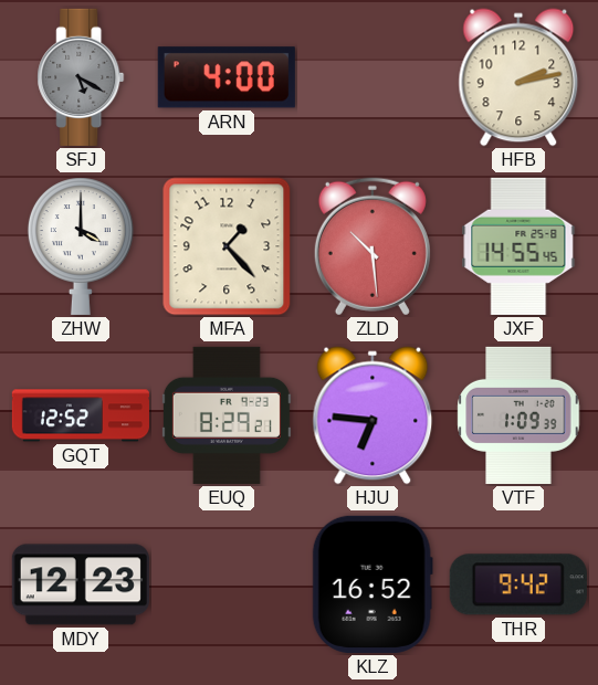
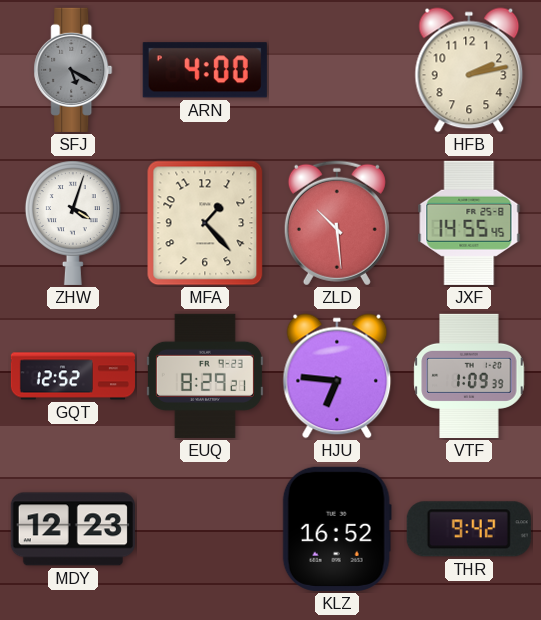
ZHW: 4:00 -> 4:03
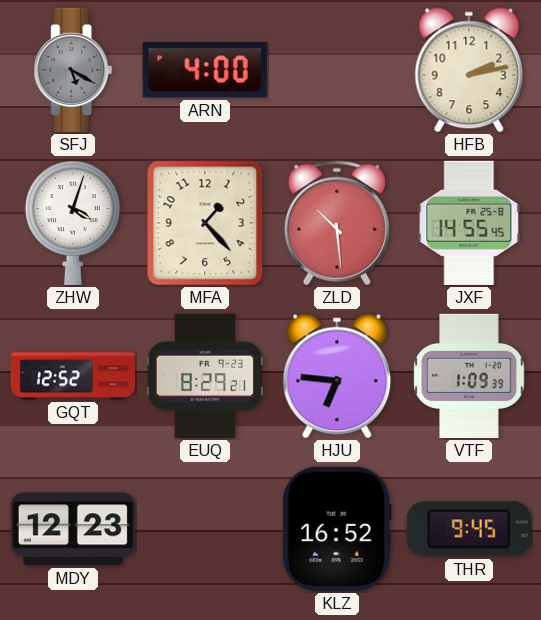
THR: 9:42 -> 9:45
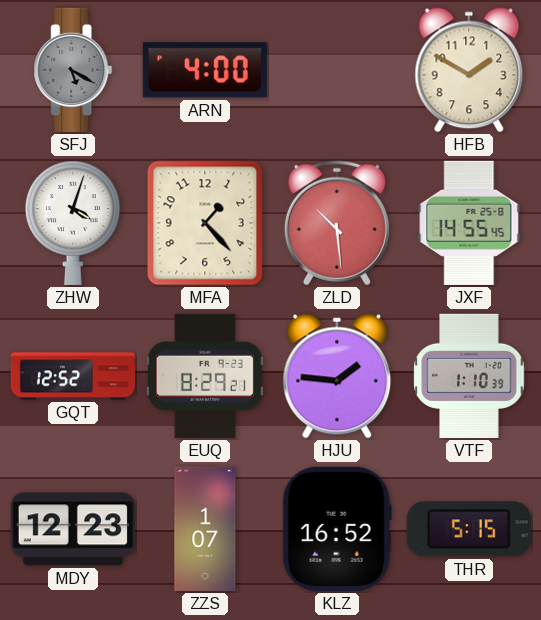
HFB: 2:13 -> 1:50
HJU: 6:46 -> 1:46
VTF: 1:09 -> 1:10
ZZS: none -> 1:07
THR: 9:45 -> 5:15
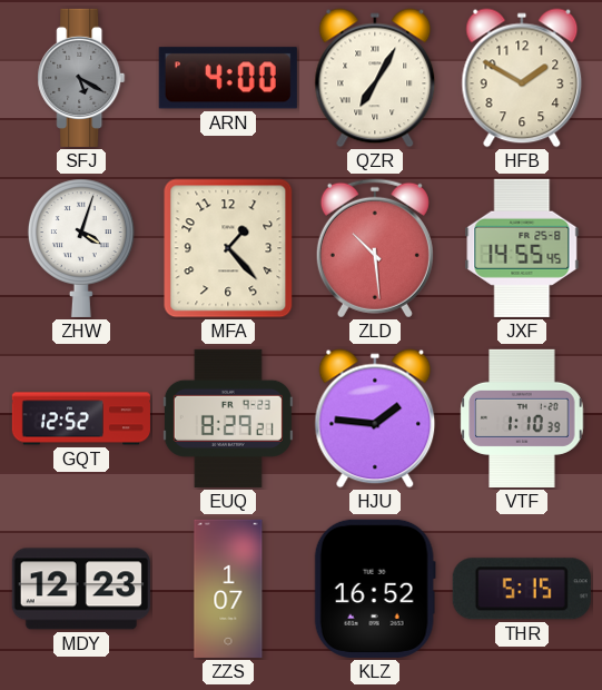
QZR: none -> 7:05
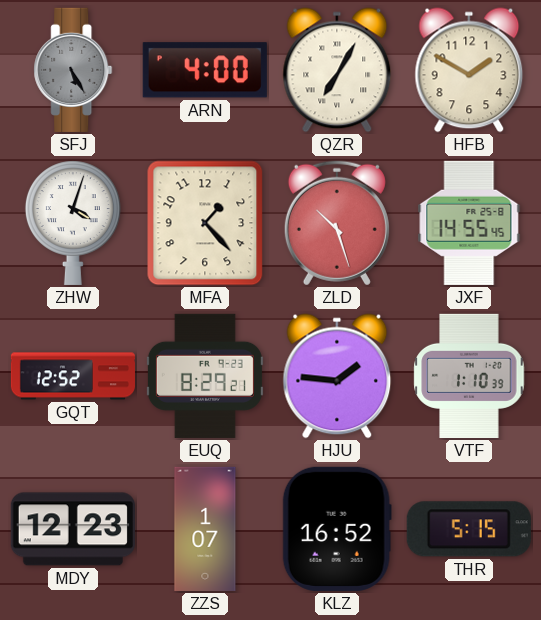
SFJ: 5:20 -> 5:25
ZLD: 10:29 -> 10:27
